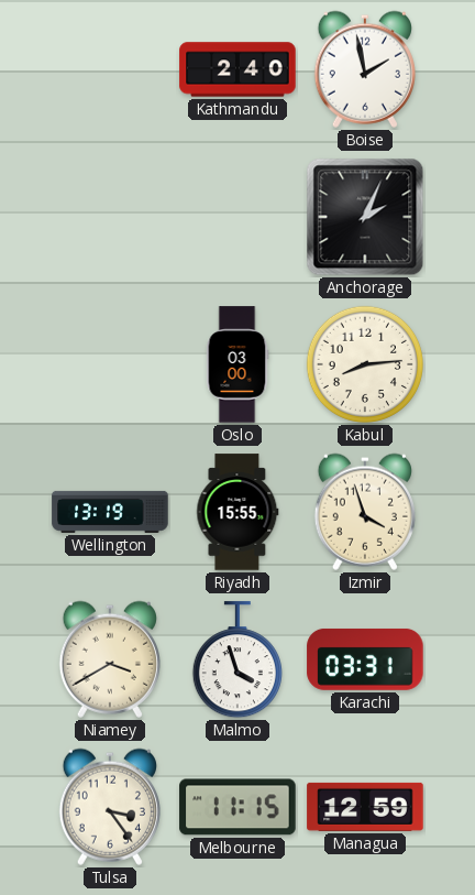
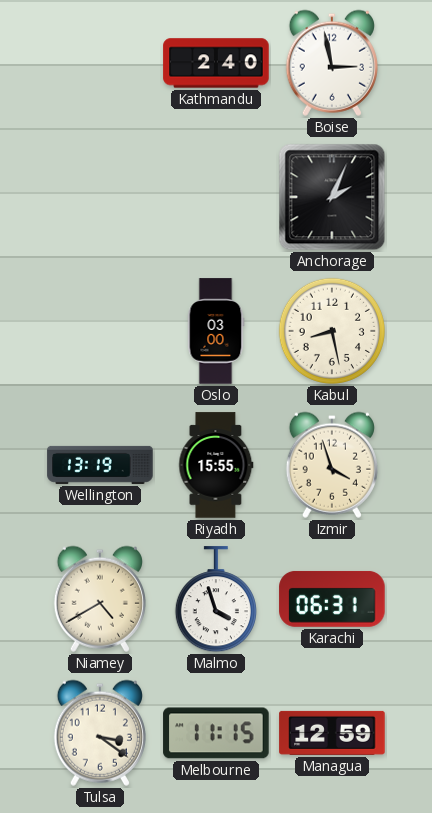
Boise: 1:58 -> 2:58
Kabul: 8:14 -> 8:28
Niamey: 3:40 -> 4:40
Karachi: 03:31 -> 06:31
Tulsa: 3:24 -> 3:21
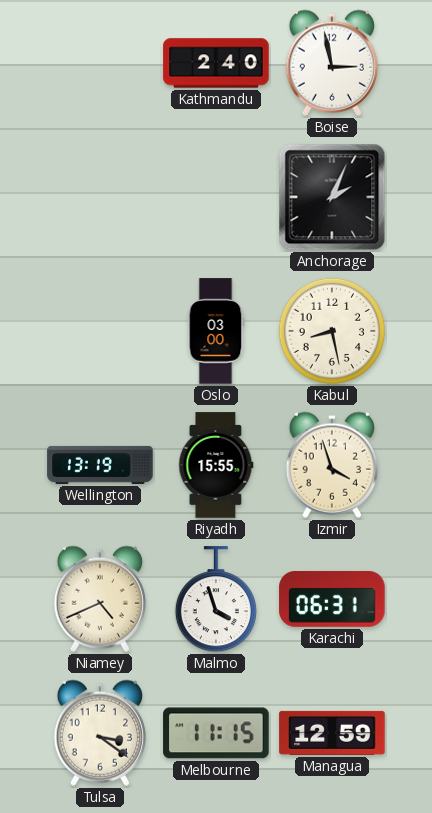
Niamey: 4:40 -> 4:41
